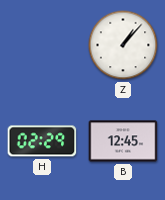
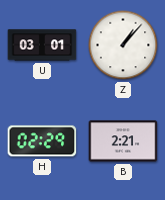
U: none -> 03:01
B: 12:45 -> 2:21
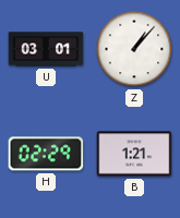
B: 2:21 -> 1:21
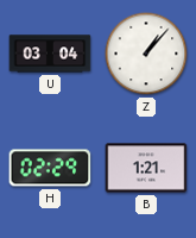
U: 03:01 -> 03:04
